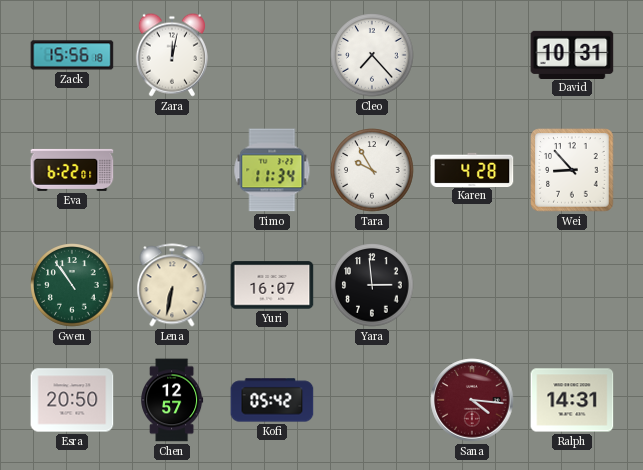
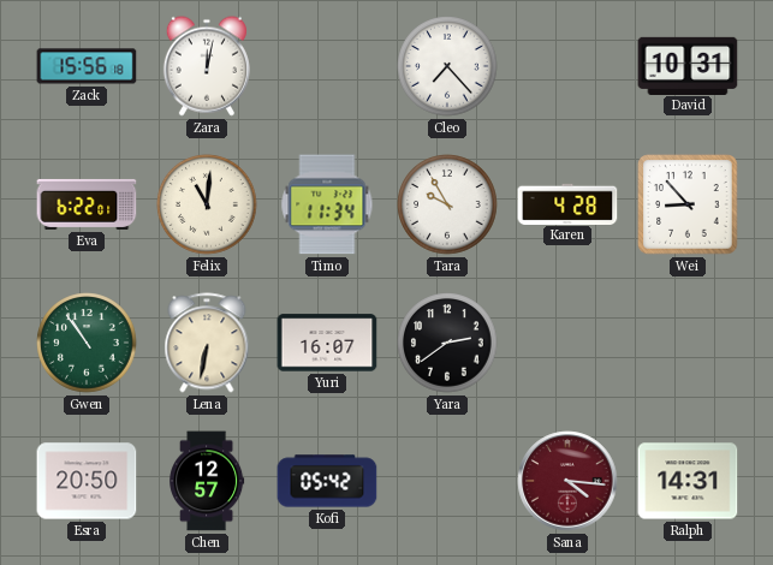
Felix: none -> 11:01
Yara: 2:59 -> 2:39
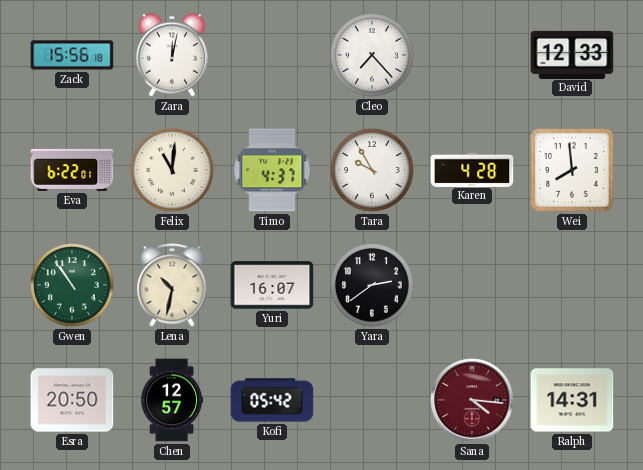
David: 10:31 -> 12:33
Timo: 11:34 -> 4:37
Wei: 8:53 -> 7:59
Lena: 6:32 -> 10:32
